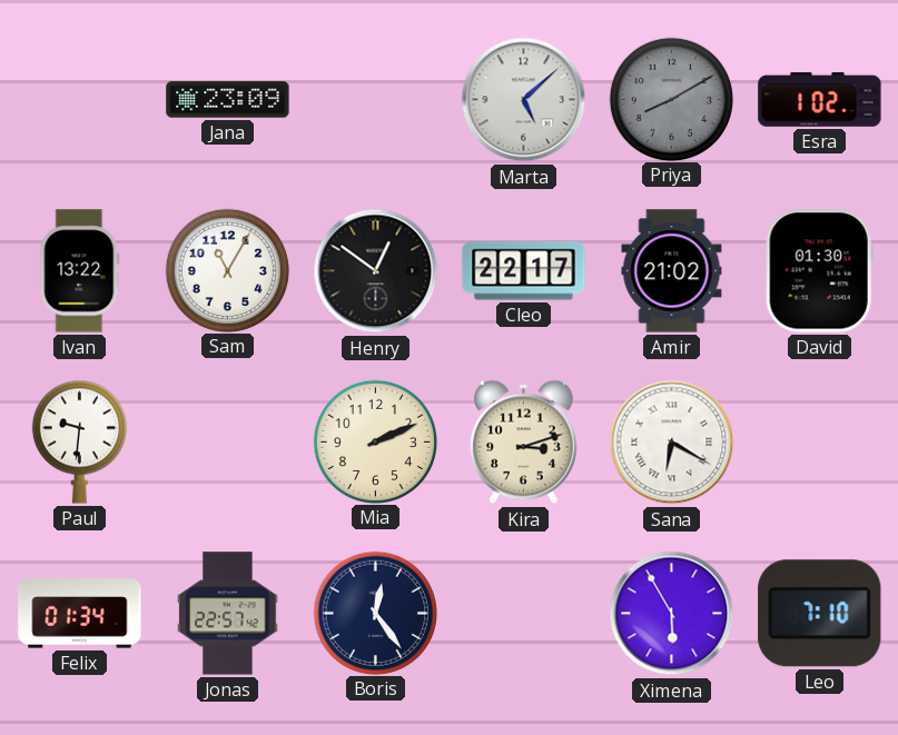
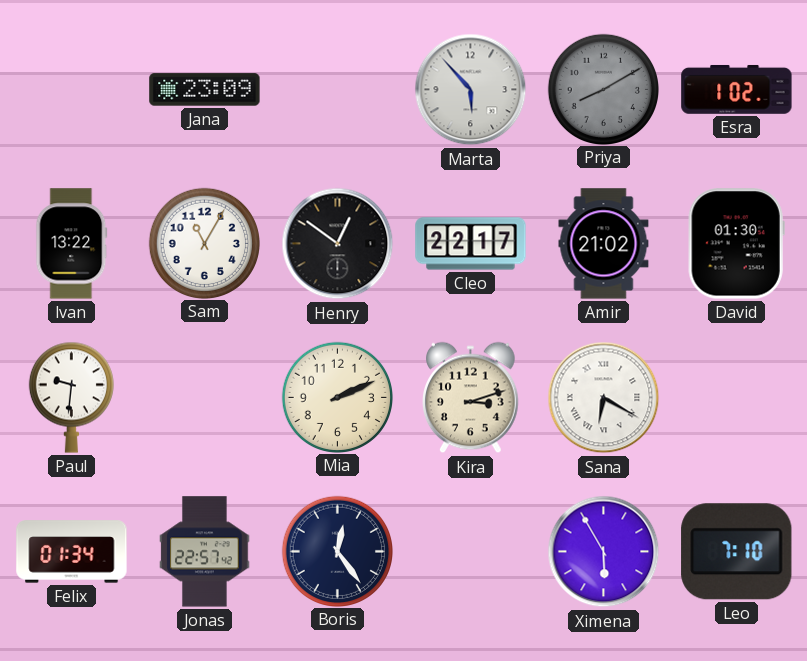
Marta: 5:08 -> 5:53
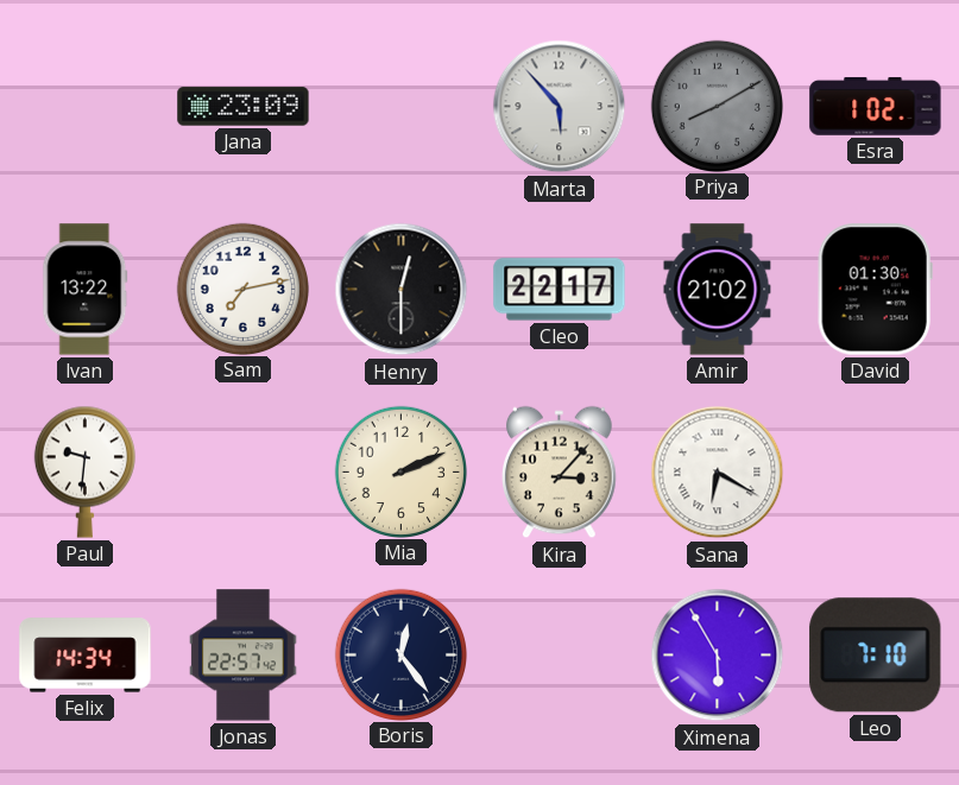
Sam: 11:05 -> 7:13
Henry: 12:51 -> 12:30
Kira: 3:12 -> 3:07
Felix: 01:34 -> 14:34
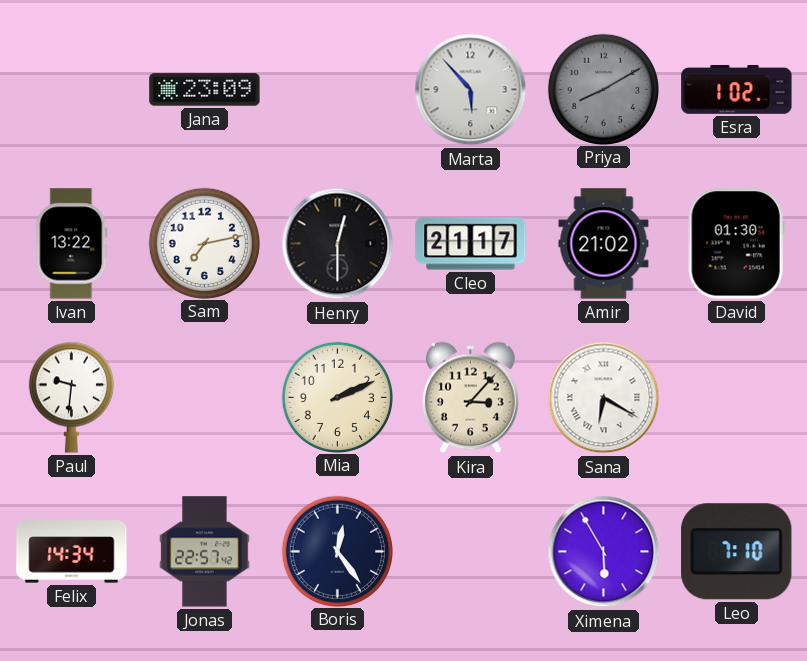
Cleo: 22:17 -> 21:17
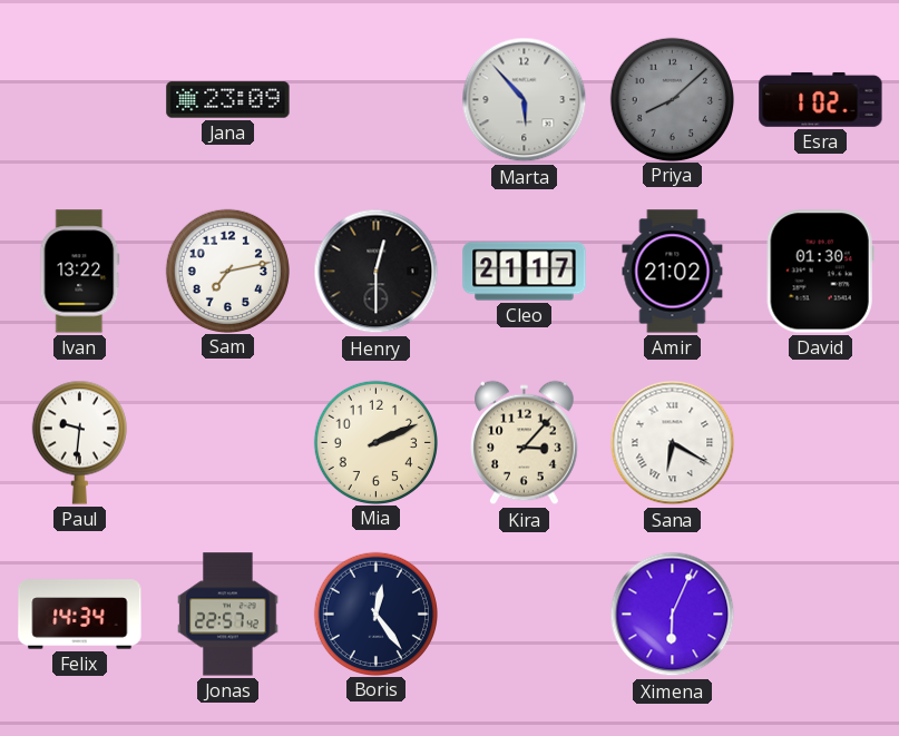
Priya: 8:10 -> 8:08
Ximena: 5:55 -> 6:04
Leo: 7:10 -> none
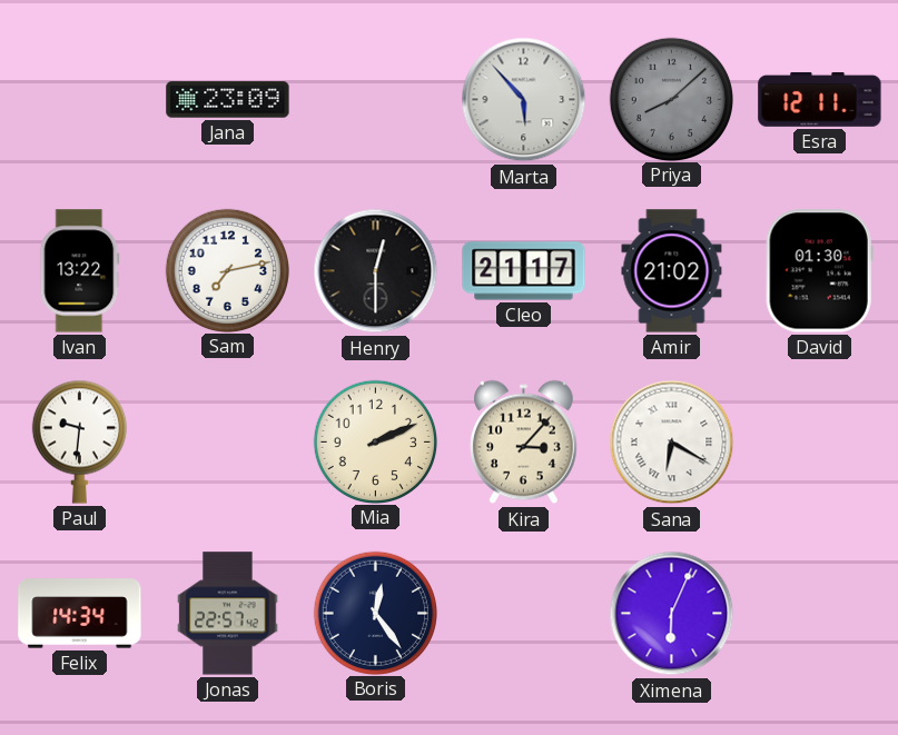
Esra: 1:02 -> 12:11
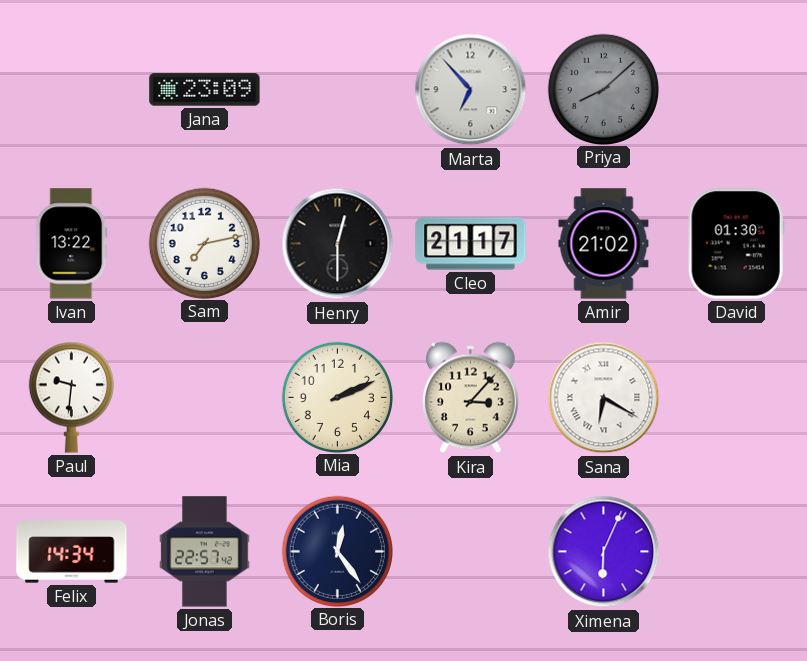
Marta: 5:53 -> 6:53
Esra: 12:11 -> none
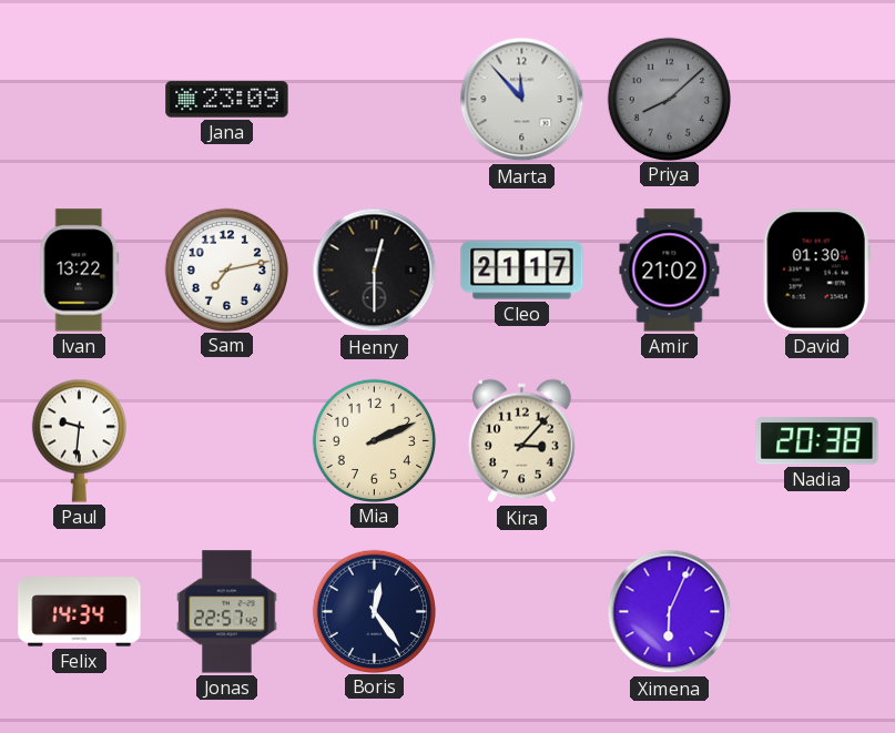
Marta: 6:53 -> 11:53
Sana: 6:20 -> none
Nadia: none -> 20:38
